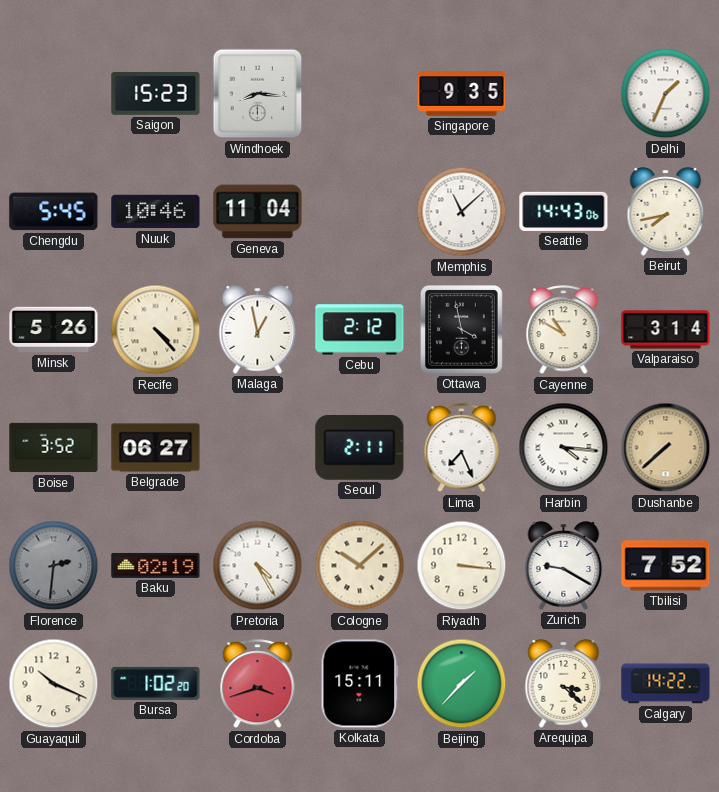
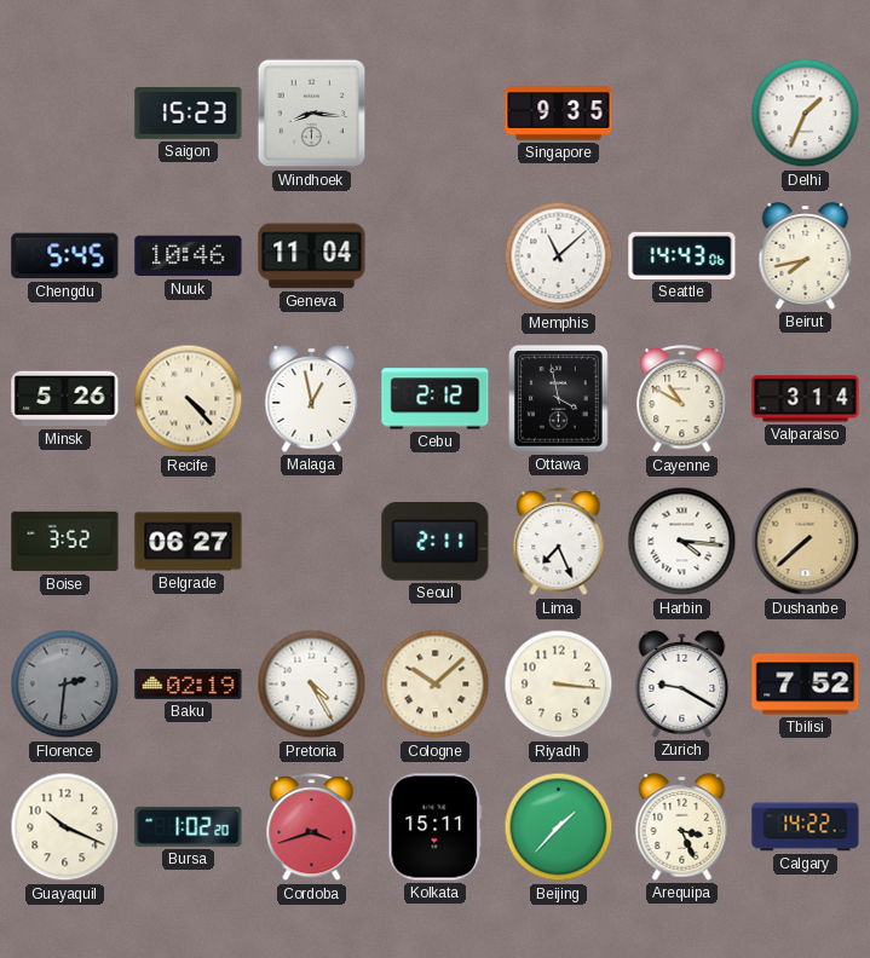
Arequipa: 3:22 -> 3:26
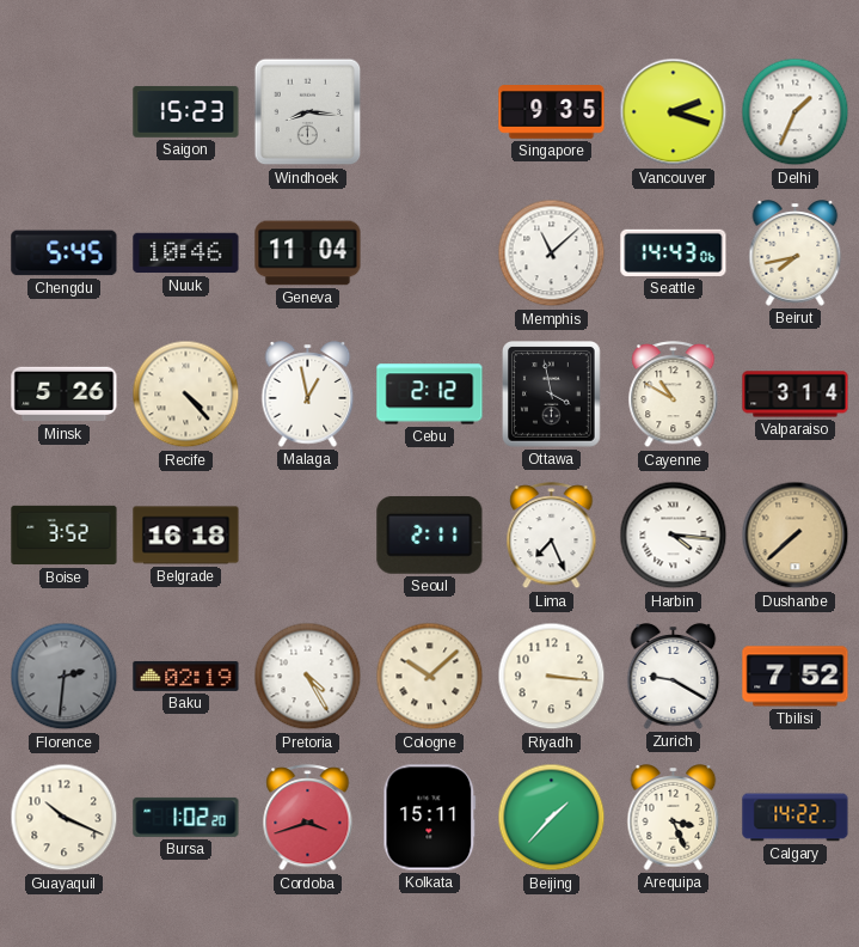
Vancouver: none -> 2:18
Belgrade: 06:27 -> 16:18
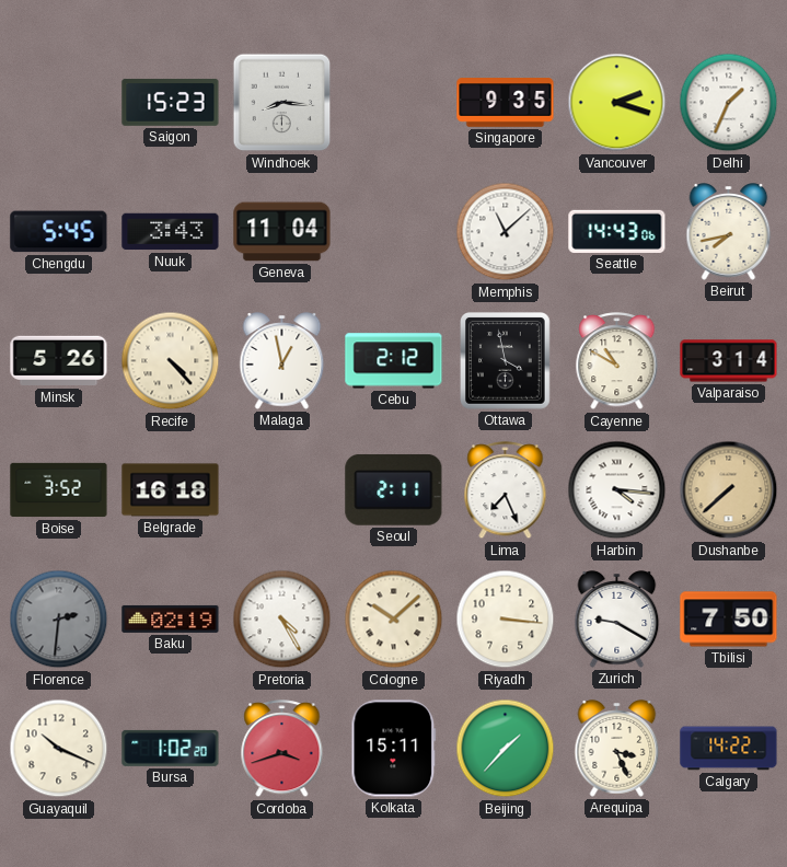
Nuuk: 10:46 -> 3:43
Tbilisi: 7:52 -> 7:50
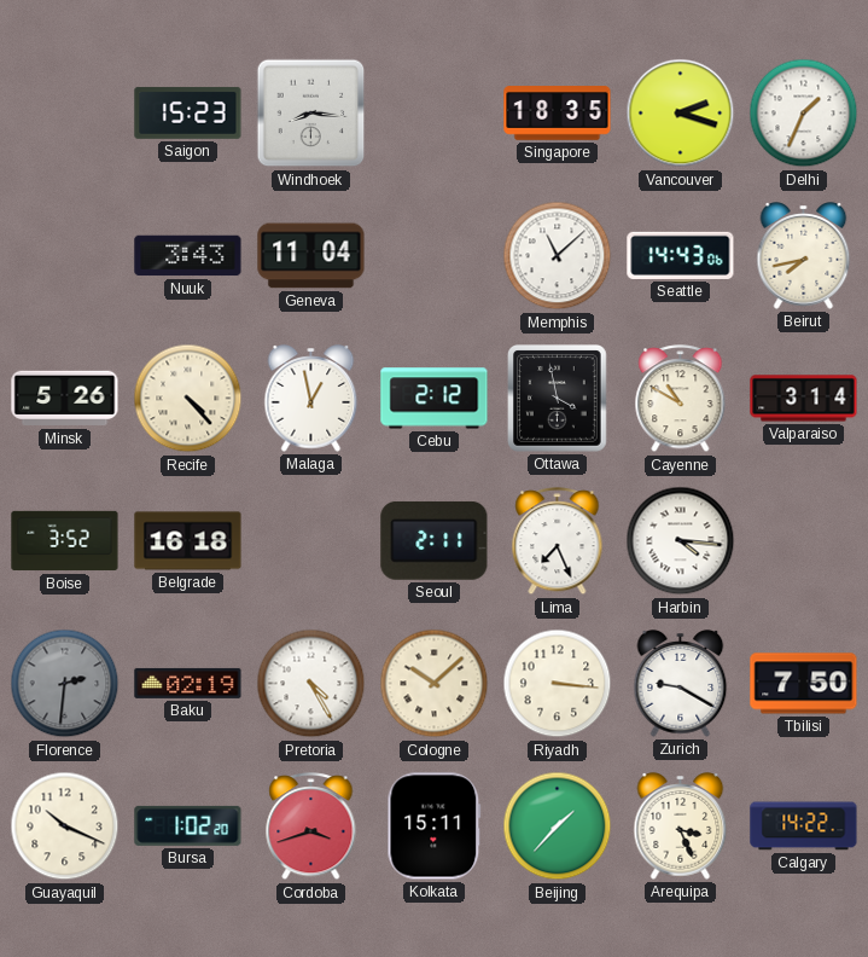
Singapore: 9:35 -> 18:35
Chengdu: 5:45 -> none
Dushanbe: 7:38 -> none
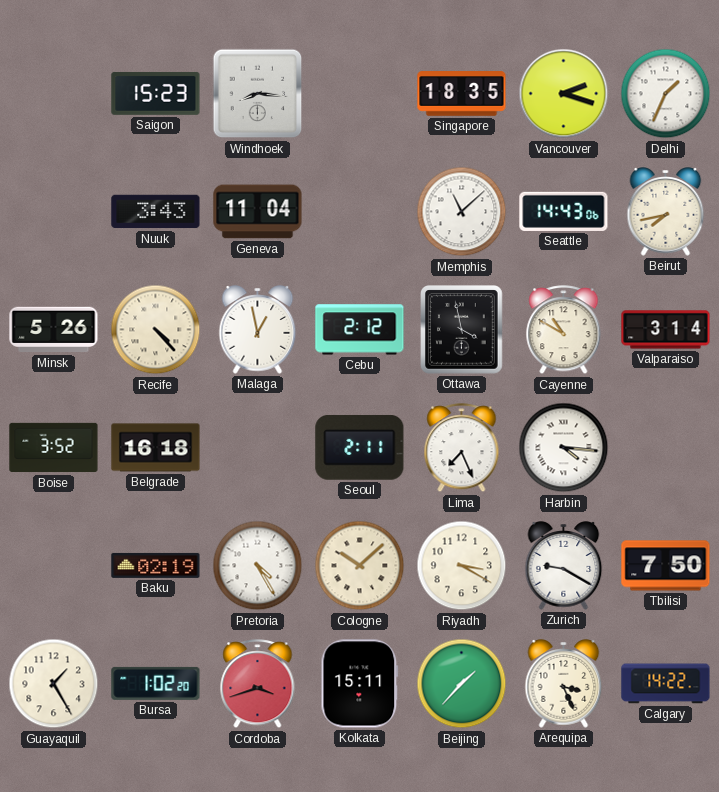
Florence: 2:31 -> none
Riyadh: 3:16 -> 3:20
Guayaquil: 10:19 -> 1:25
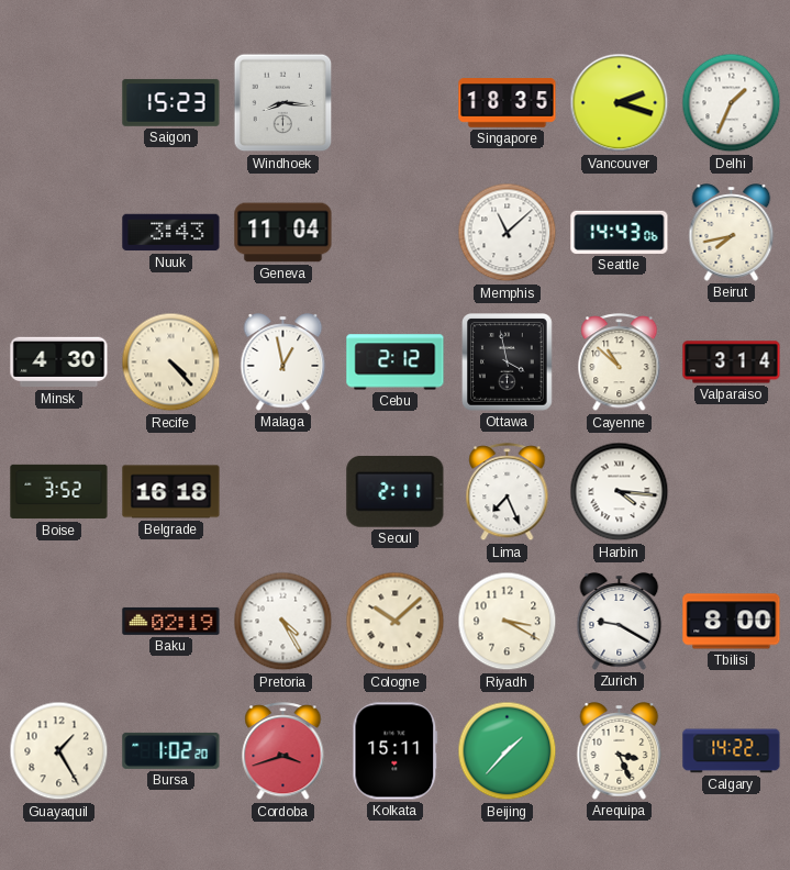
Minsk: 5:26 -> 4:30
Cayenne: 10:50 -> 10:52
Tbilisi: 7:50 -> 8:00
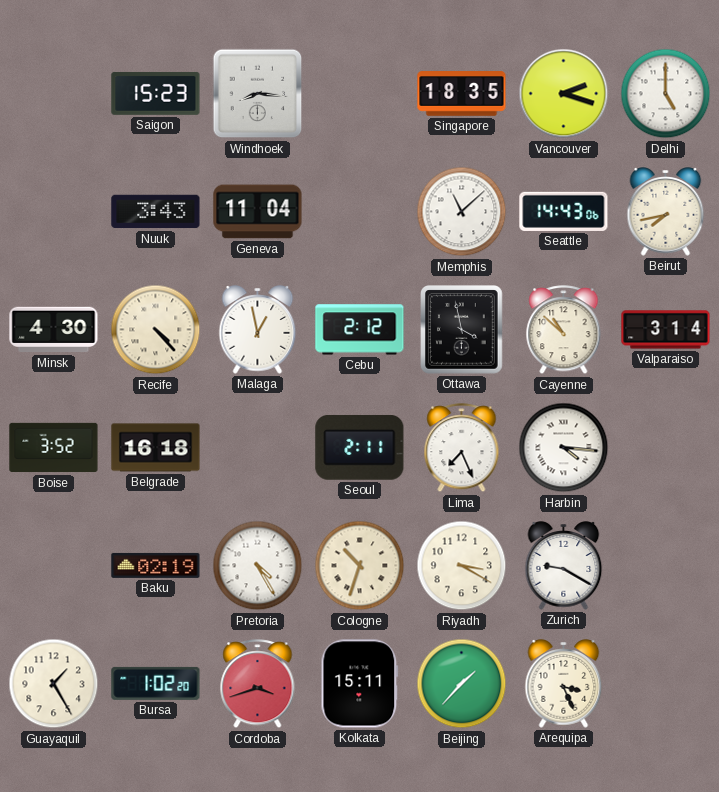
Delhi: 1:34 -> 5:00
Cologne: 10:08 -> 10:33
Tbilisi: 8:00 -> none
Calgary: 14:22 -> none
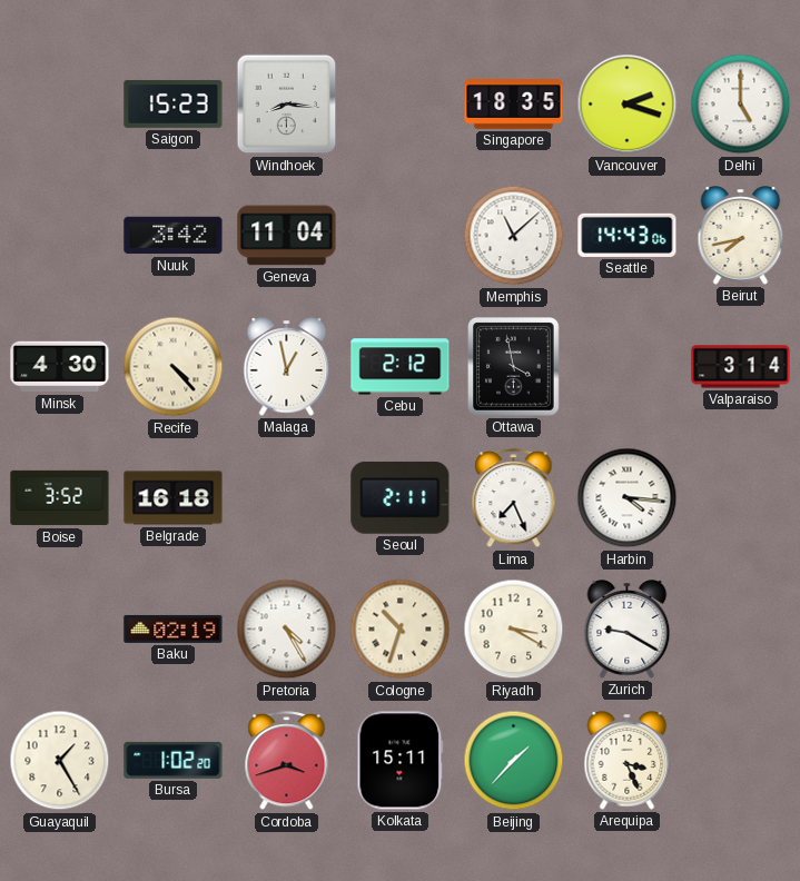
Nuuk: 3:43 -> 3:42
Cayenne: 10:52 -> none
